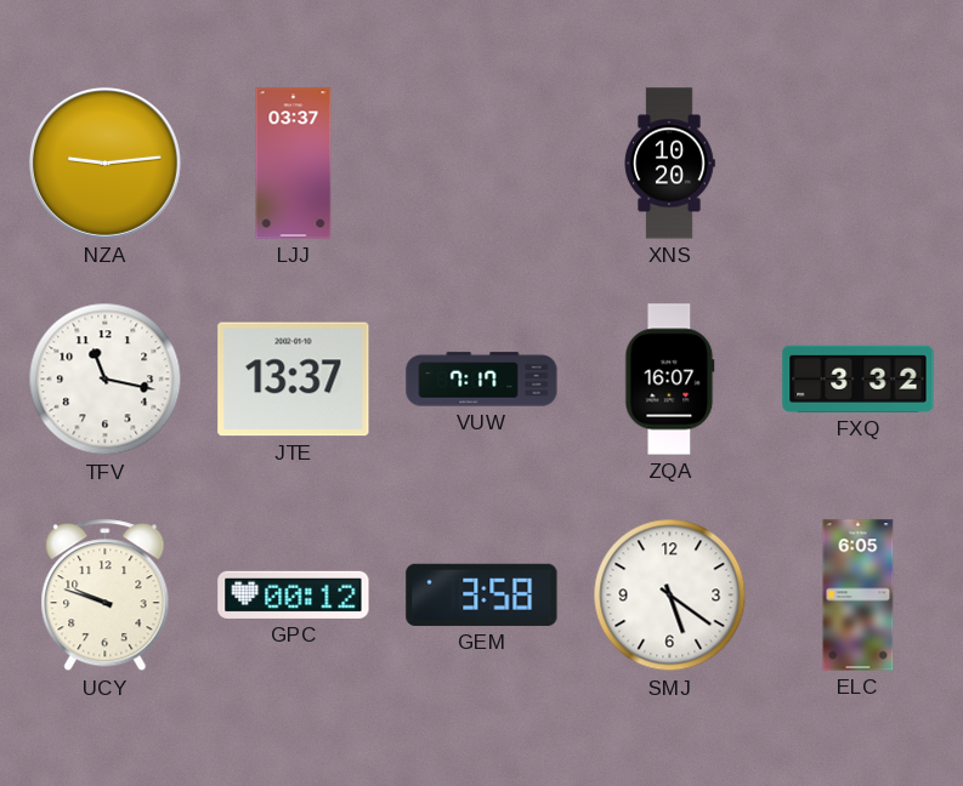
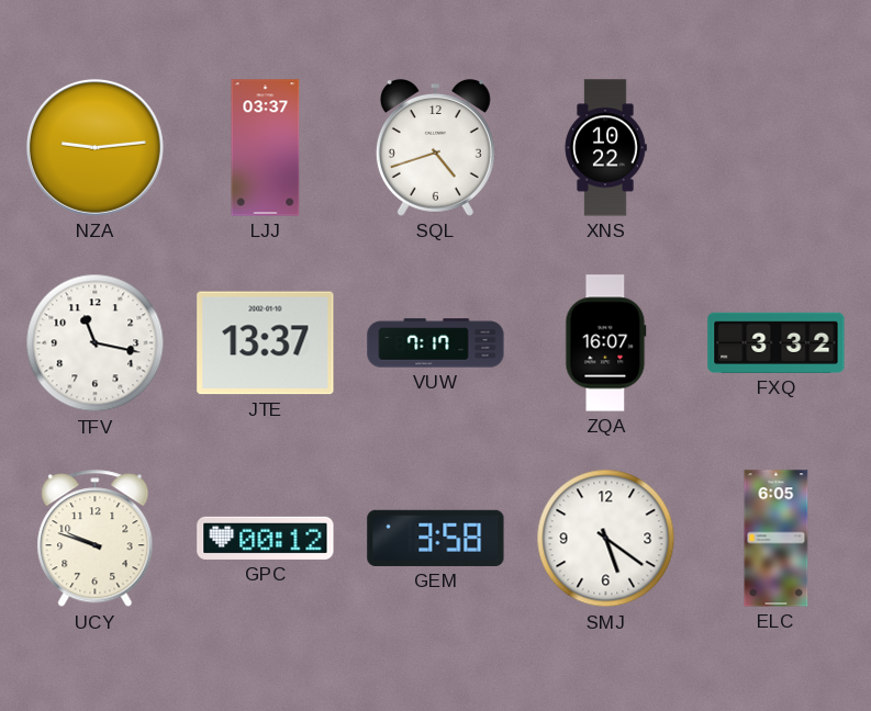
SQL: none -> 4:42
XNS: 10:20 -> 10:22
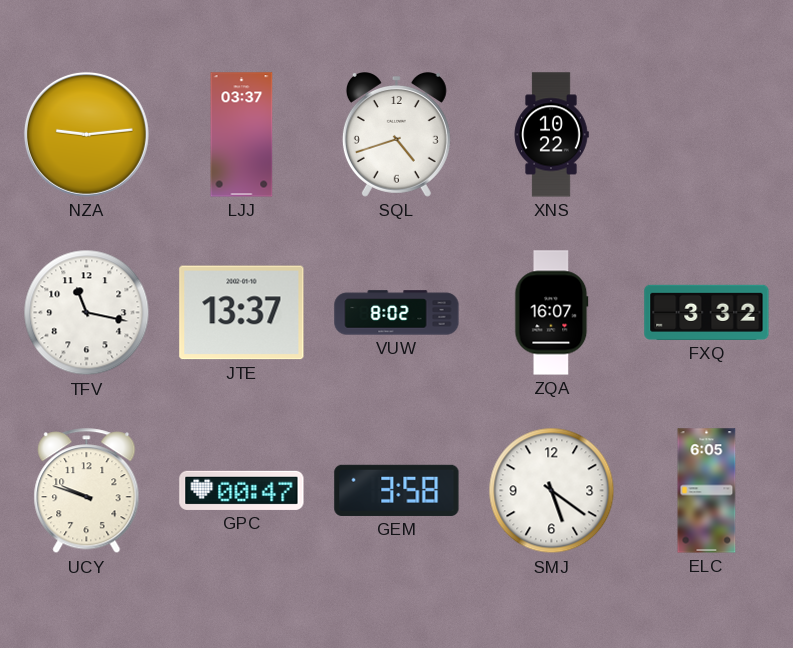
VUW: 7:17 -> 8:02
GPC: 00:12 -> 00:47
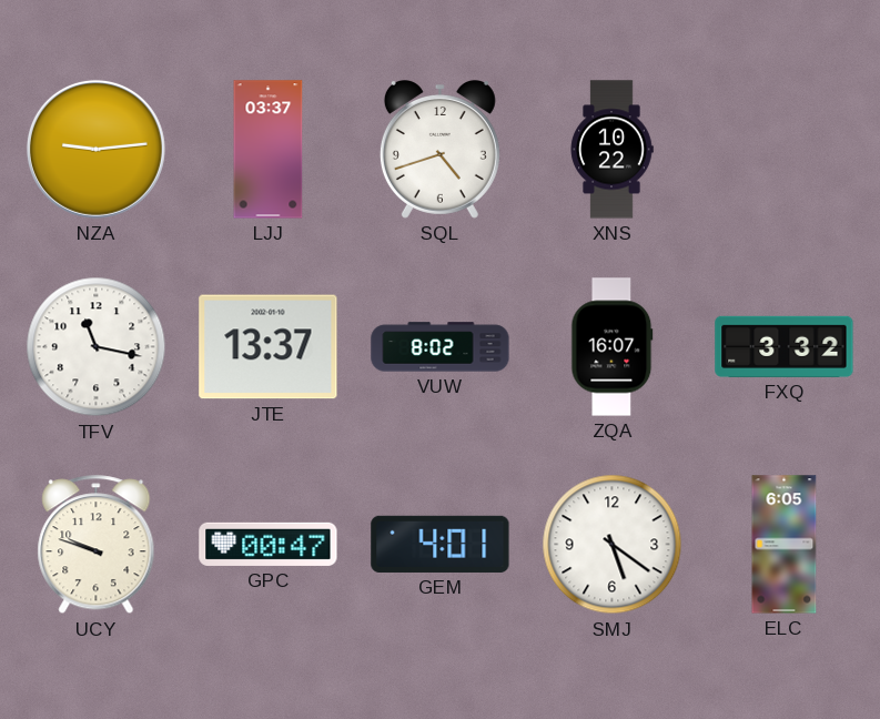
GEM: 3:58 -> 4:01
